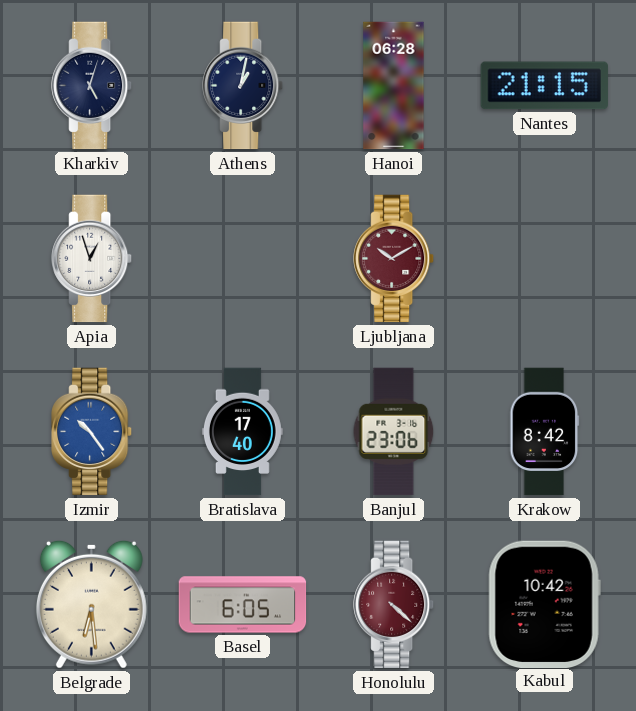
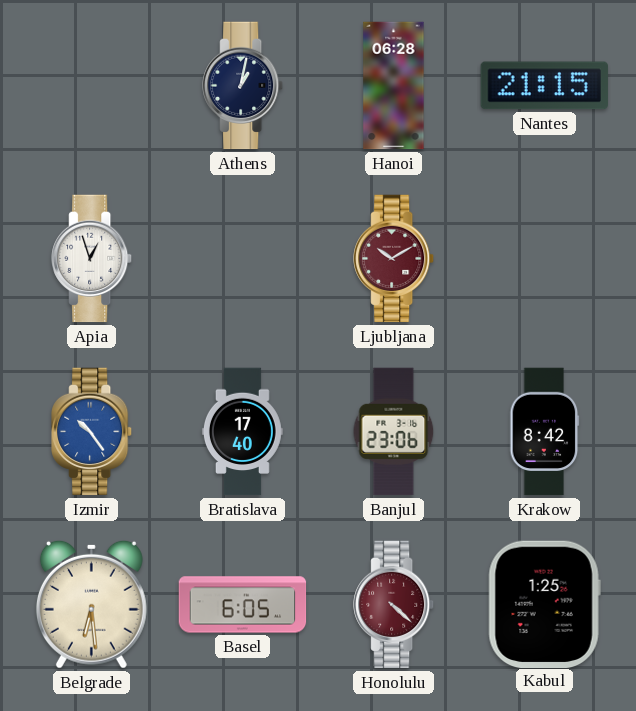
Kharkiv: 5:03 -> none
Kabul: 10:42 -> 1:25
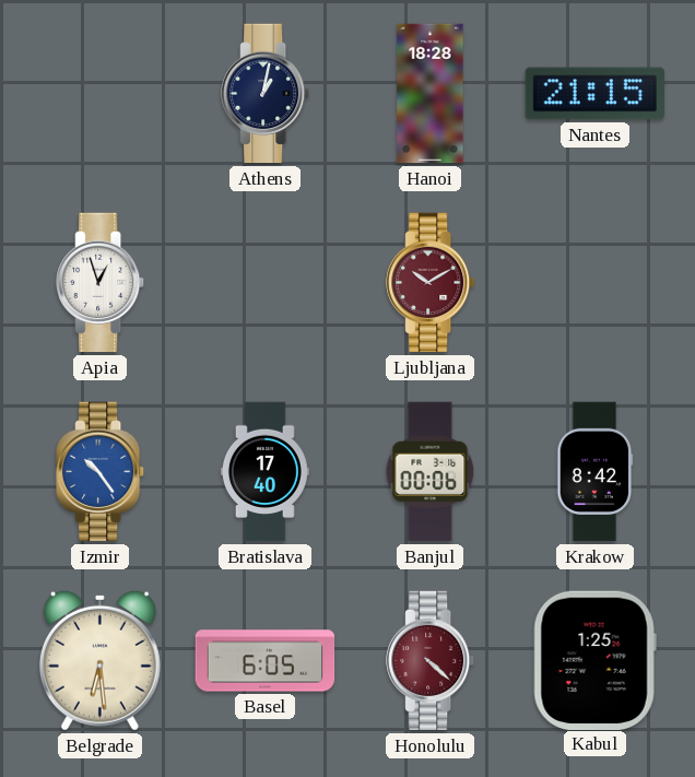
Hanoi: 06:28 -> 18:28
Banjul: 23:06 -> 00:06
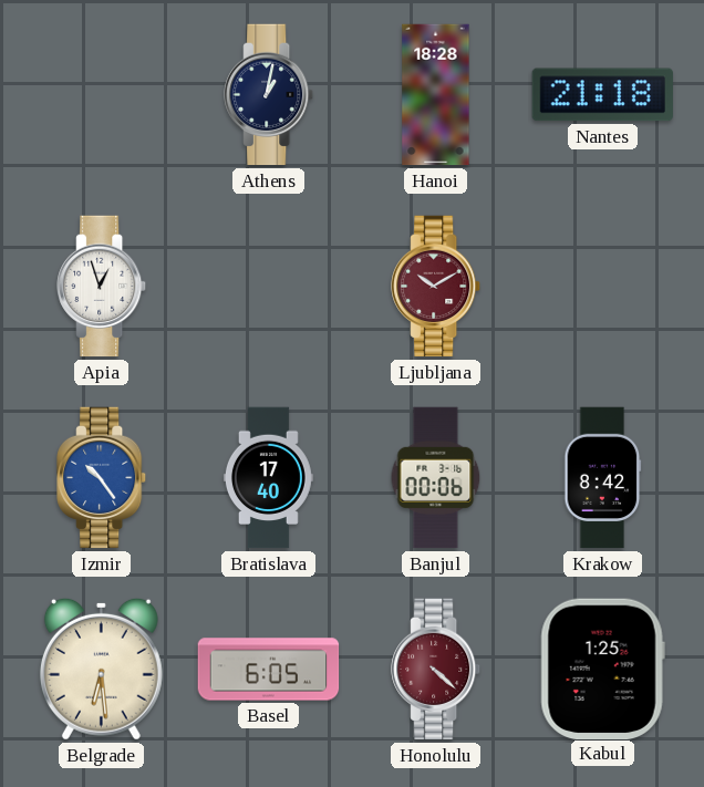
Nantes: 21:15 -> 21:18
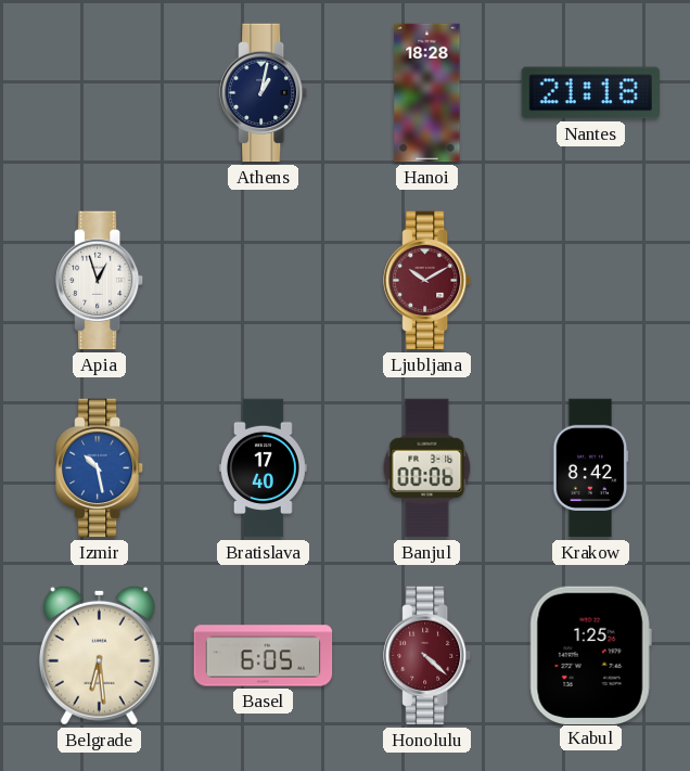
Izmir: 10:24 -> 10:28
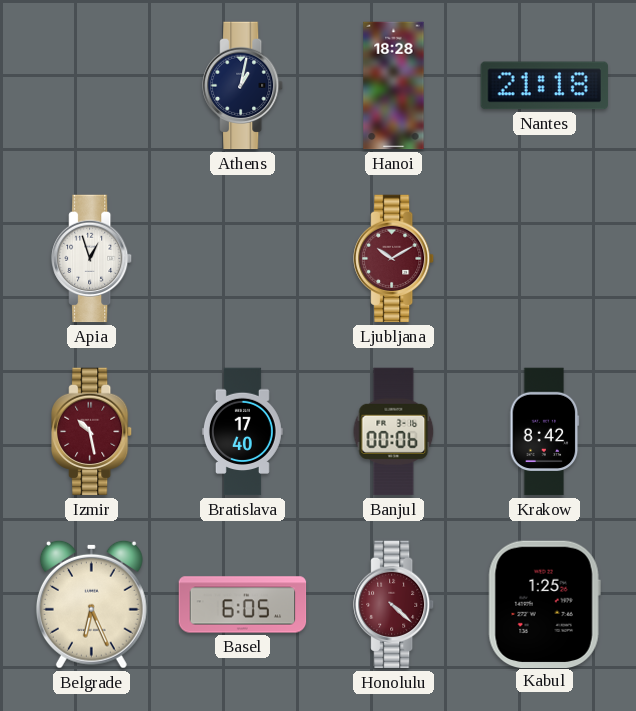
Izmir dial: blue -> burgundy
Belgrade: 6:29 -> 6:26
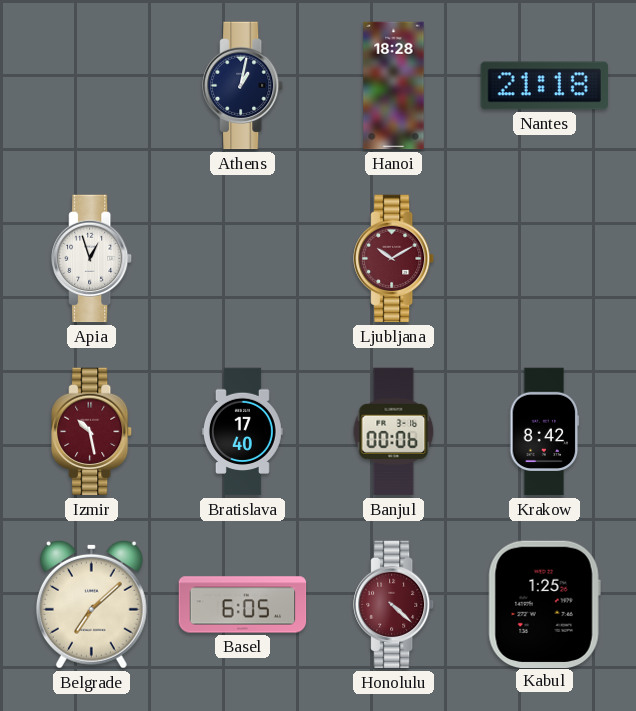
Belgrade: 6:26 -> 7:08
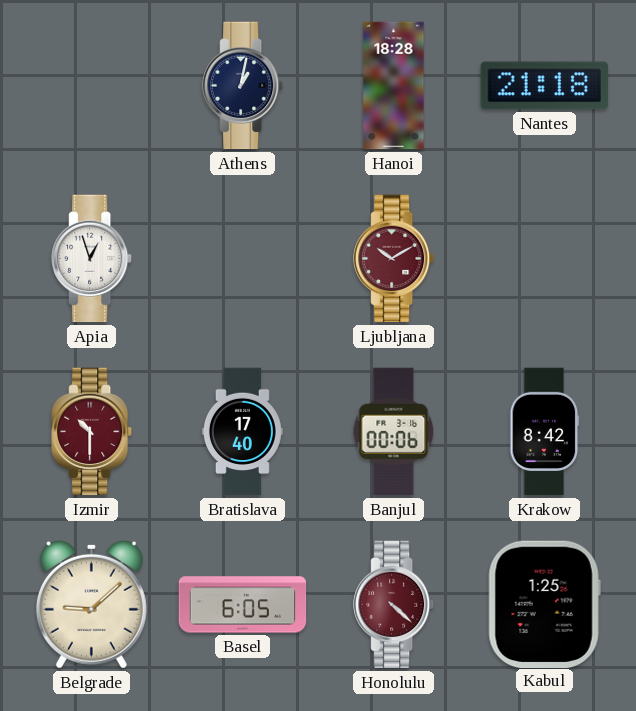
Izmir: 10:28 -> 10:30
Belgrade: 7:08 -> 9:08
